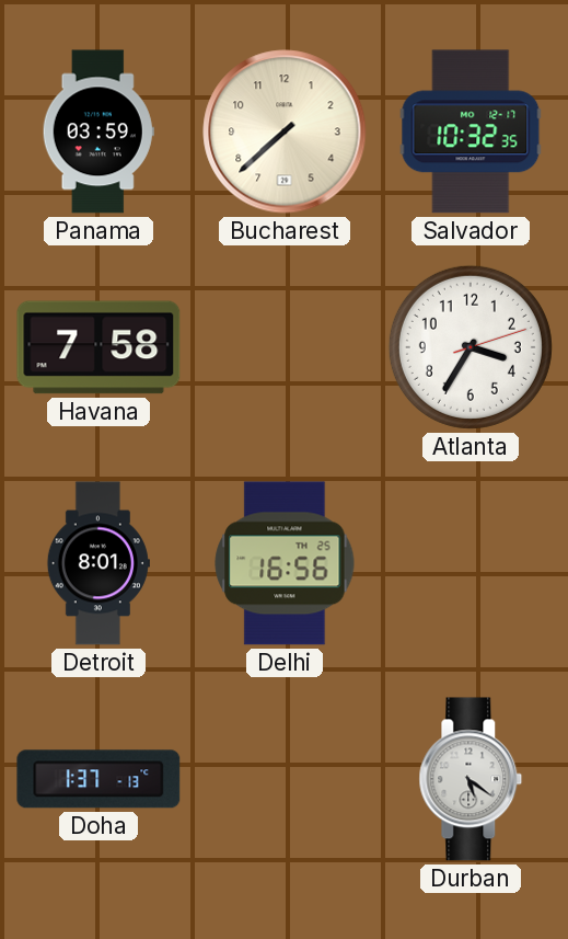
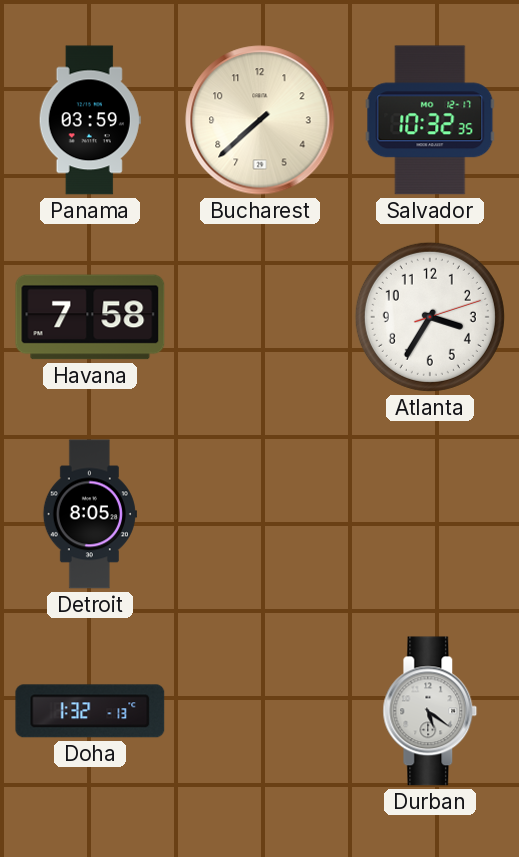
Detroit: 8:01 -> 8:05
Delhi: 16:56 -> none
Doha: 1:37 -> 1:32
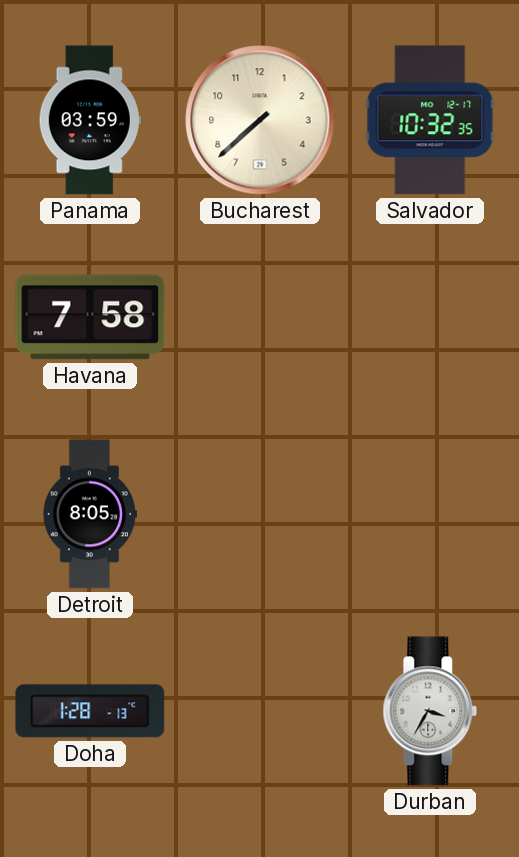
Atlanta: 3:35 -> none
Doha: 1:32 -> 1:28
Durban: 5:21 -> 3:35
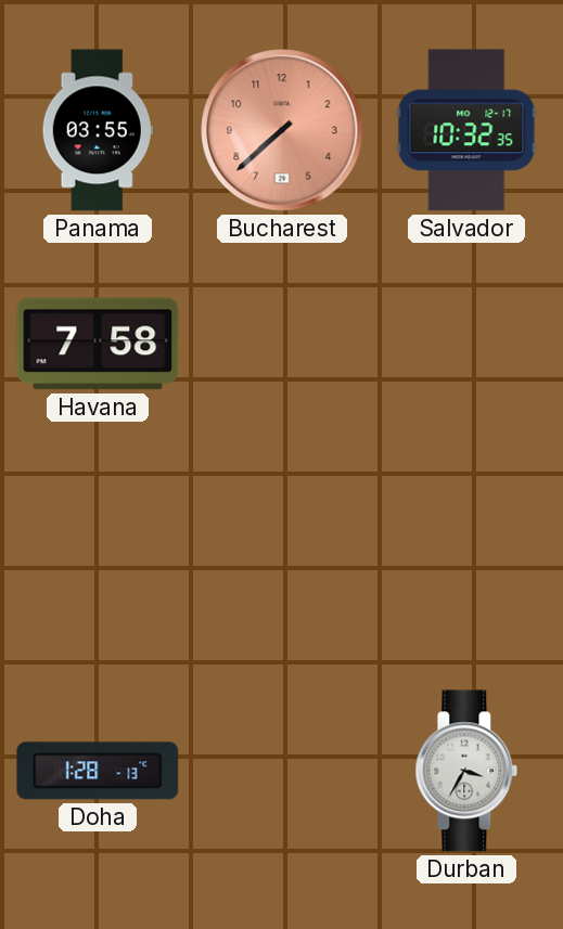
Panama: 03:59 -> 03:55
Bucharest dial: cream -> salmon
Detroit: 8:05 -> none
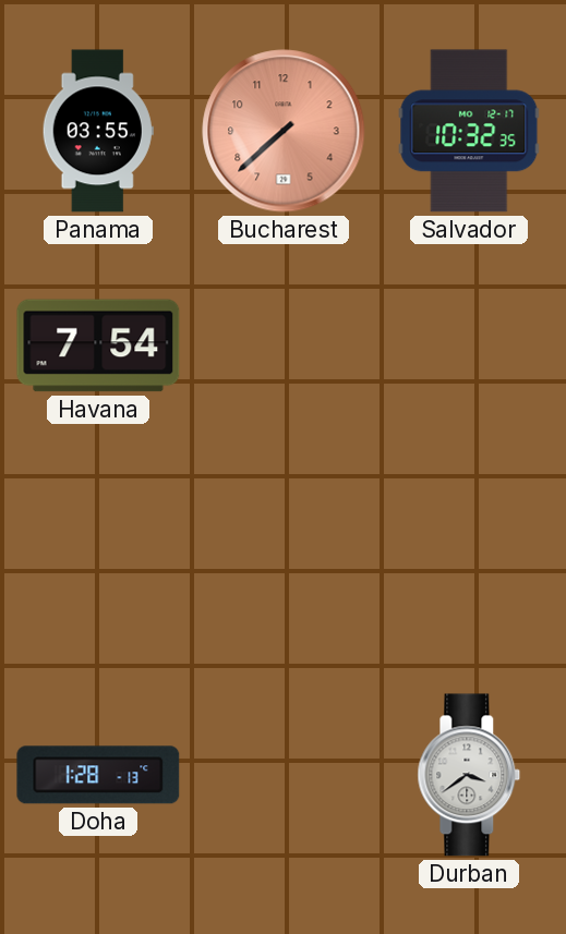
Havana: 7:58 -> 7:54
Durban: 3:35 -> 3:39
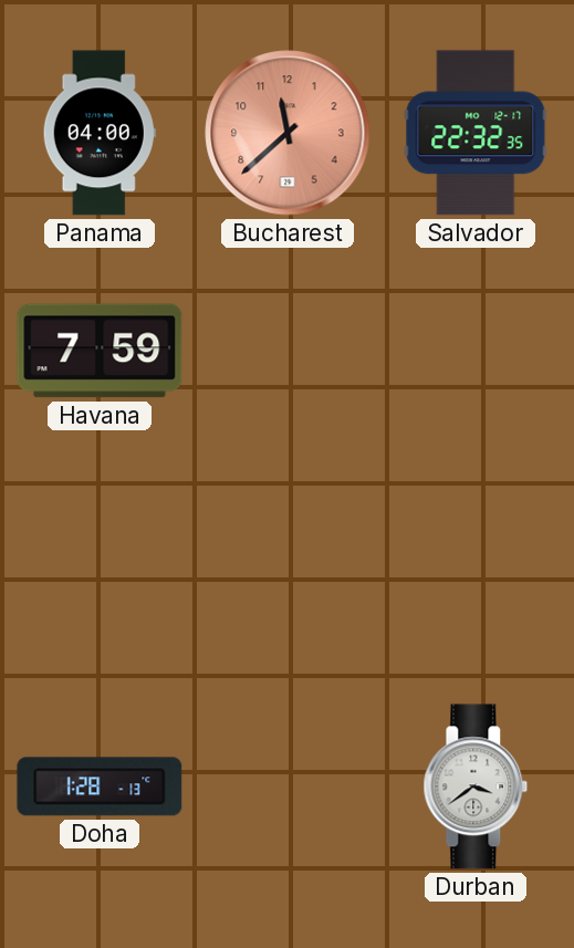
Panama: 03:55 -> 04:00
Bucharest: 7:38 -> 11:38
Salvador: 10:32 -> 22:32
Havana: 7:54 -> 7:59
